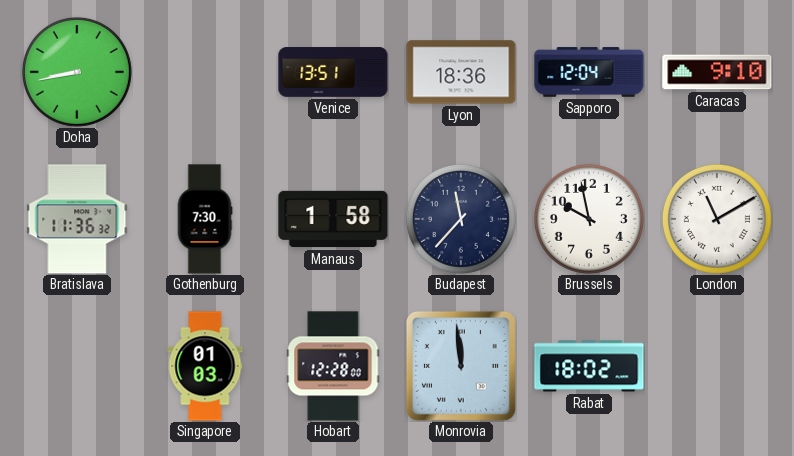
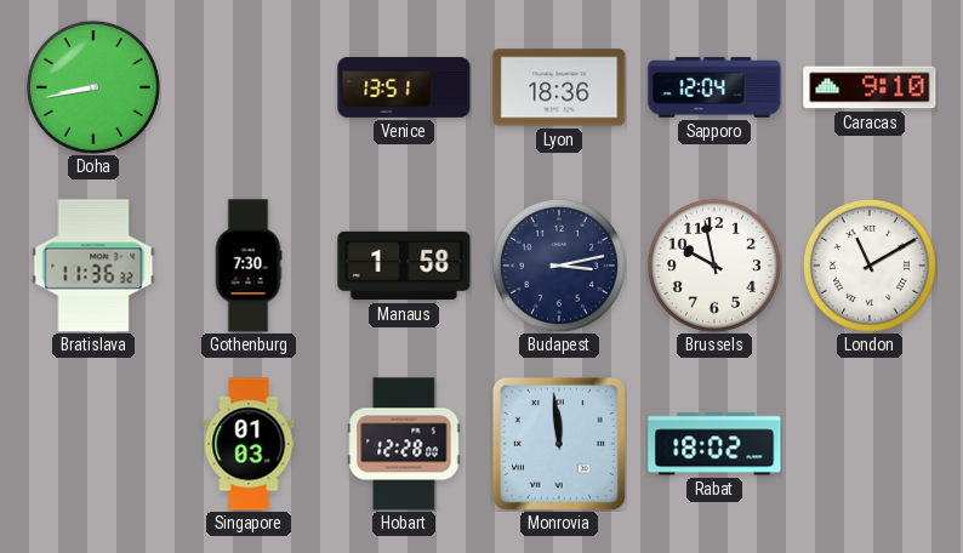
Budapest: 11:37 -> 3:13
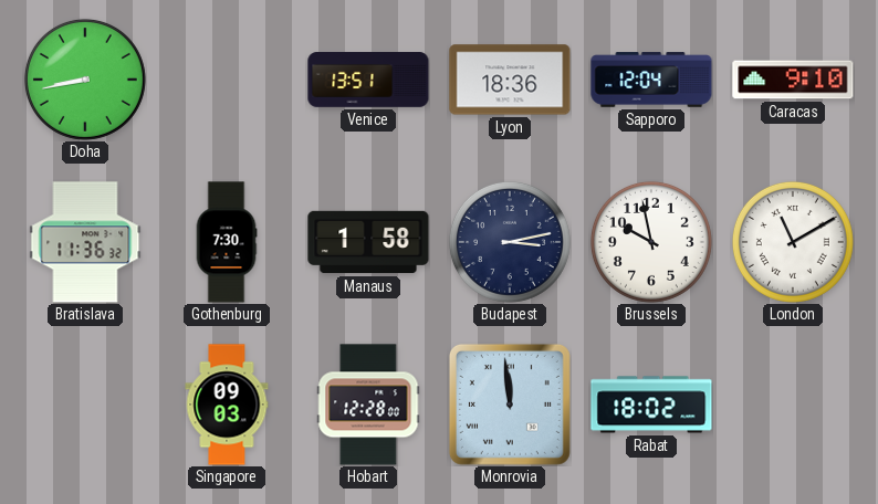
Singapore: 01:03 -> 09:03
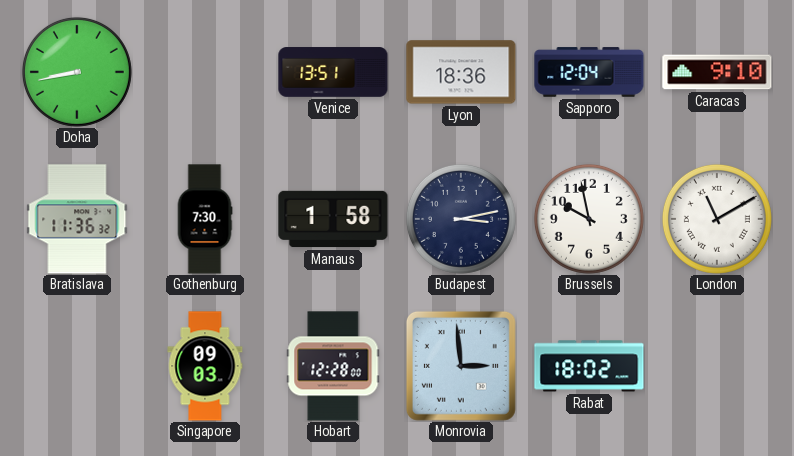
Monrovia: 11:59 -> 2:59
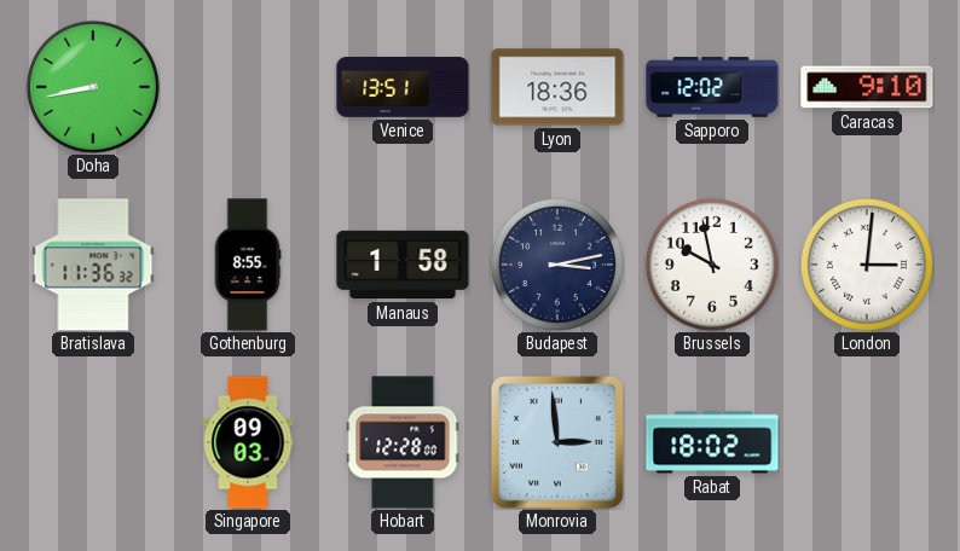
Sapporo: 12:04 -> 12:02
Gothenburg: 7:30 -> 8:55
London: 11:10 -> 3:01
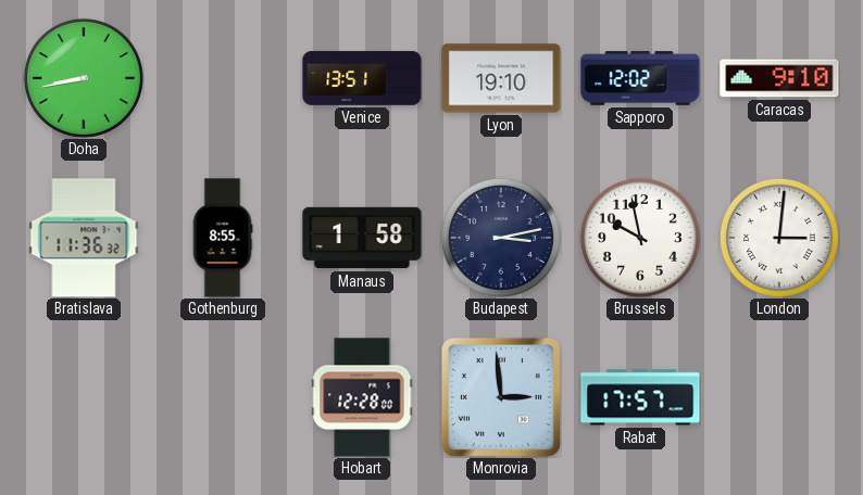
Lyon: 18:36 -> 19:10
Singapore: 09:03 -> none
Rabat: 18:02 -> 17:57
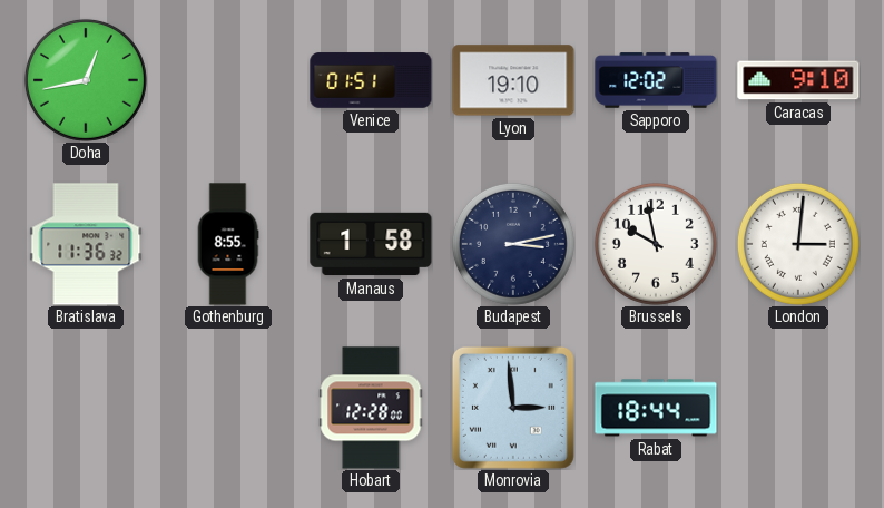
Doha: 8:43 -> 12:43
Venice: 13:51 -> 01:51
Rabat: 17:57 -> 18:44
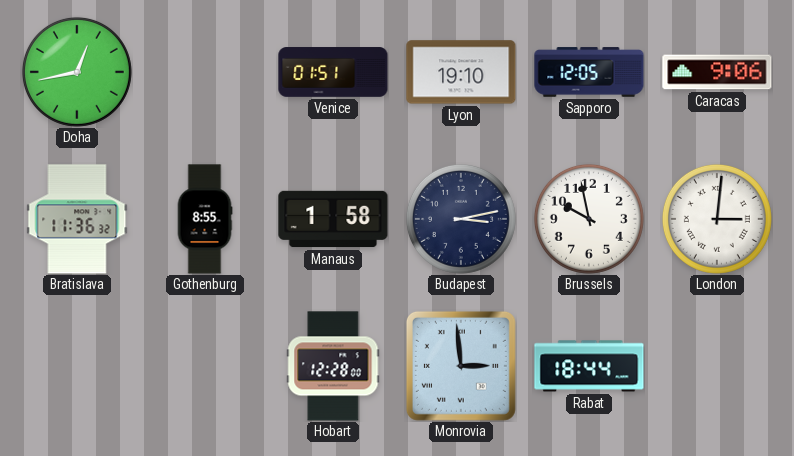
Sapporo: 12:02 -> 12:05
Caracas: 9:10 -> 9:06
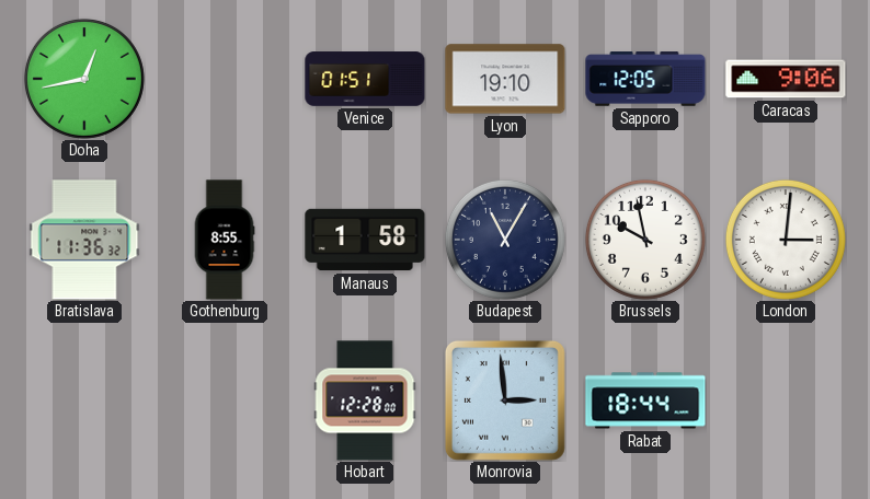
Budapest: 3:13 -> 11:05
